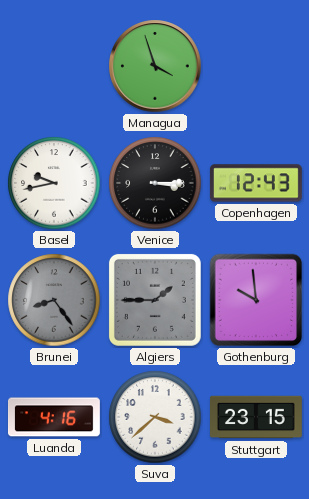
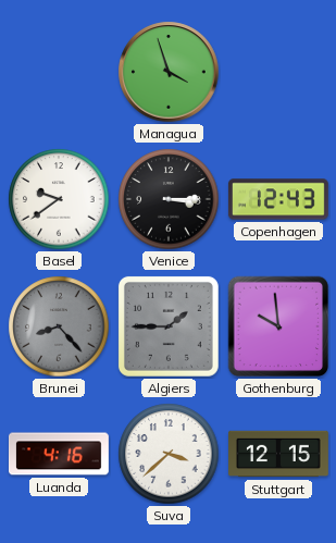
Basel: 9:43 -> 9:39
Brunei: 8:24 -> 8:23
Stuttgart: 23:15 -> 12:15
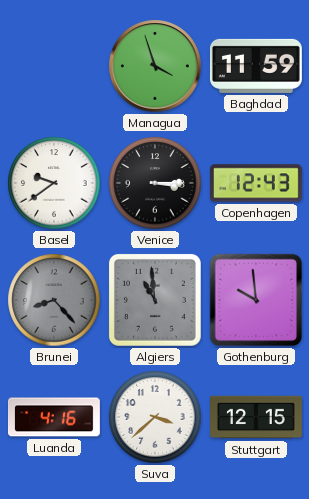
Baghdad: none -> 11:59
Algiers: 1:45 -> 10:59
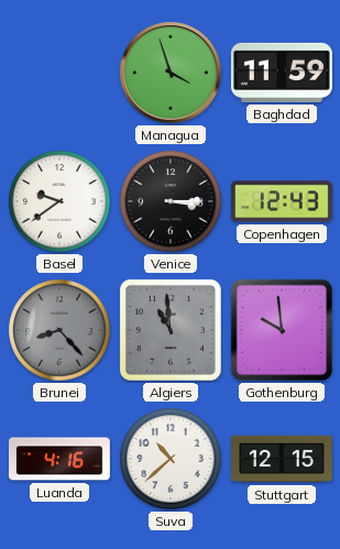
Suva: 3:38 -> 10:38
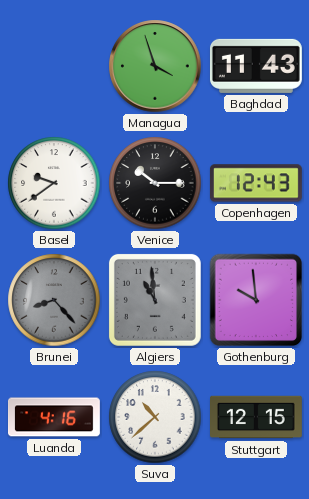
Baghdad: 11:59 -> 11:43
Venice: 3:15 -> 10:15
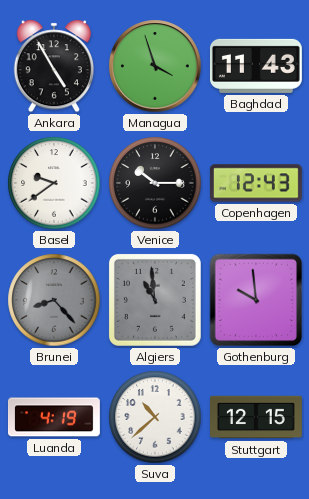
Ankara: none -> 4:55
Luanda: 4:16 -> 4:19
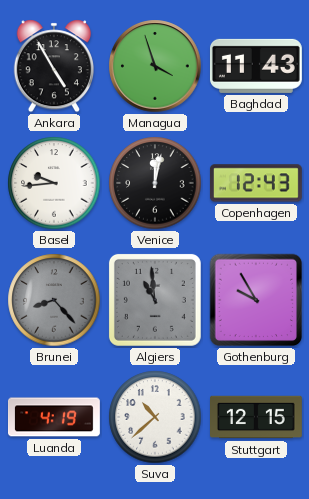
Basel: 9:39 -> 9:44
Venice: 10:15 -> 12:02
Gothenburg: 9:59 -> 9:55
